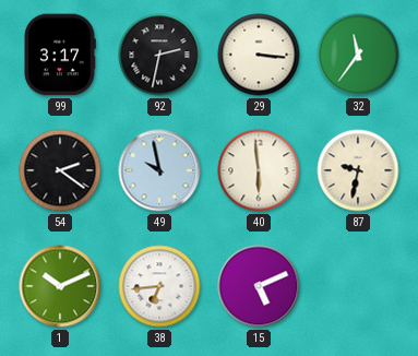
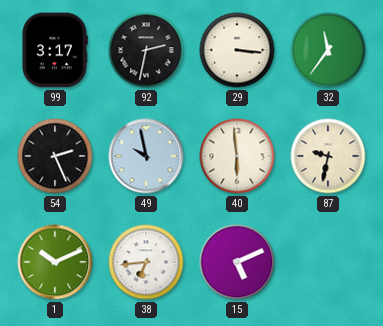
54: 2:21 -> 2:26
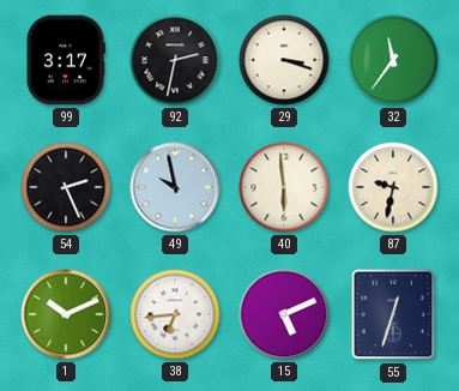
29: 3:16 -> 3:18
55: none -> 12:33
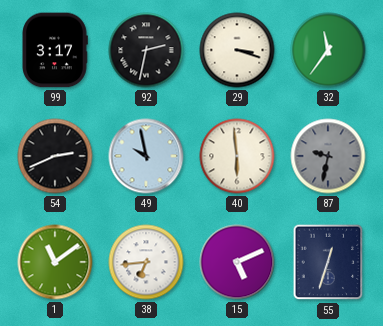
54: 2:26 -> 2:41
87 dial: cream -> grey
1: 10:11 -> 11:09
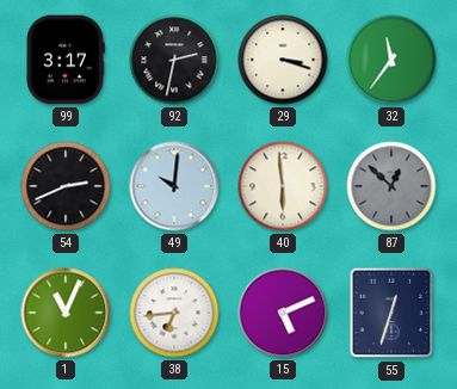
49: 9:58 -> 10:01
87: 9:32 -> 12:52
1: 11:09 -> 11:04
